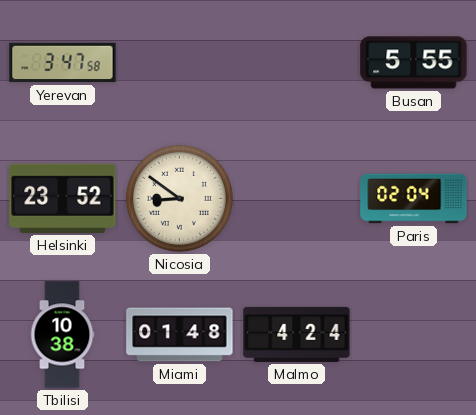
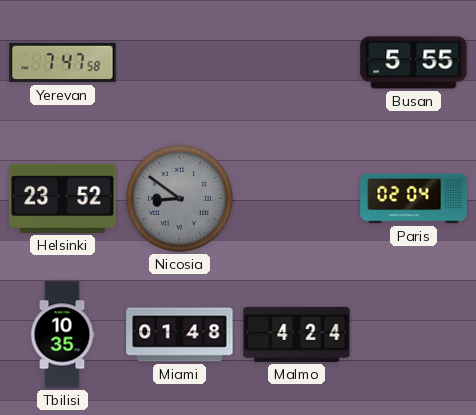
Yerevan: 3:47 -> 7:47
Nicosia dial: cream -> grey
Tbilisi: 10:38 -> 10:35
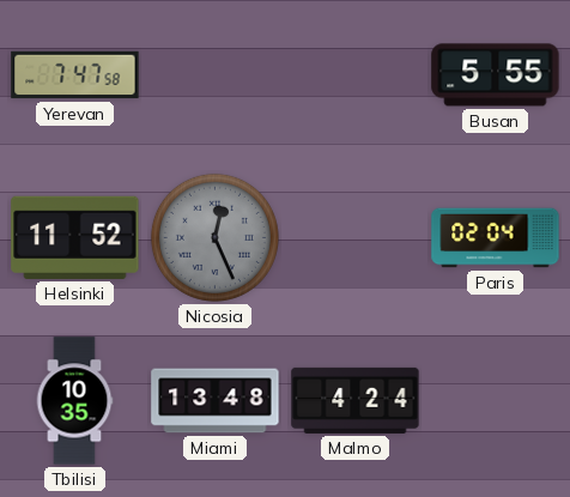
Helsinki: 23:52 -> 11:52
Nicosia: 8:51 -> 12:26
Miami: 01:48 -> 13:48
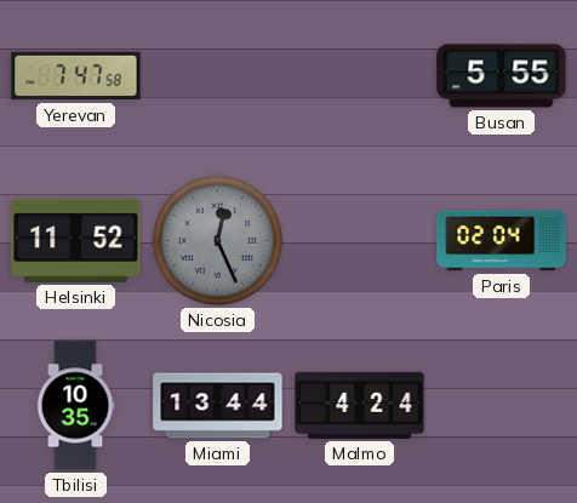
Miami: 13:48 -> 13:44
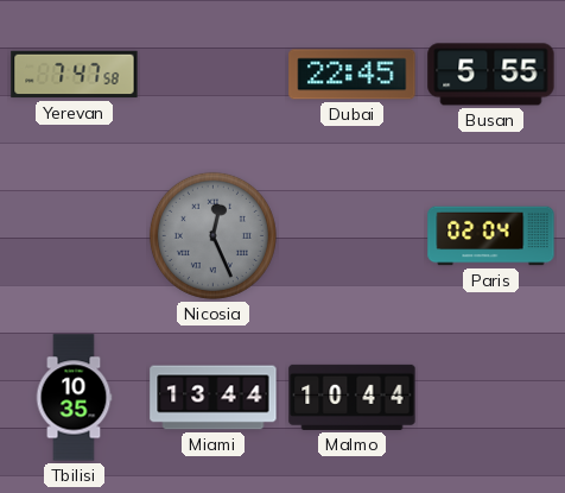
Dubai: none -> 22:45
Helsinki: 11:52 -> none
Malmo: 4:24 -> 10:44
